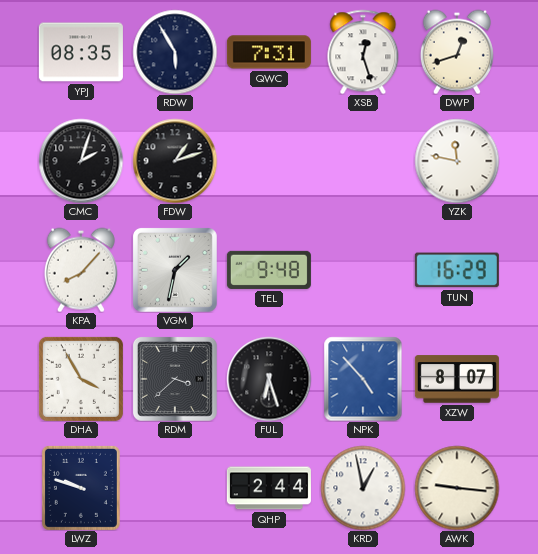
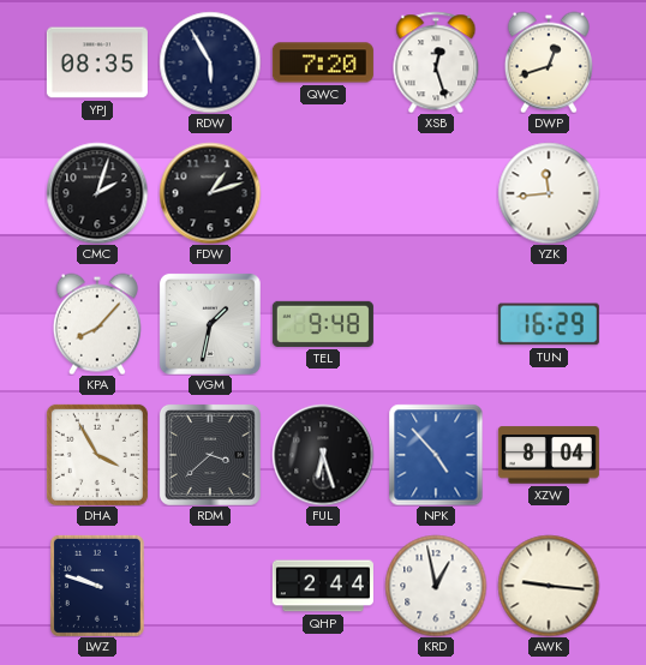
QWC: 7:31 -> 7:20
YZK: 11:47 -> 11:44
XZW: 8:07 -> 8:04
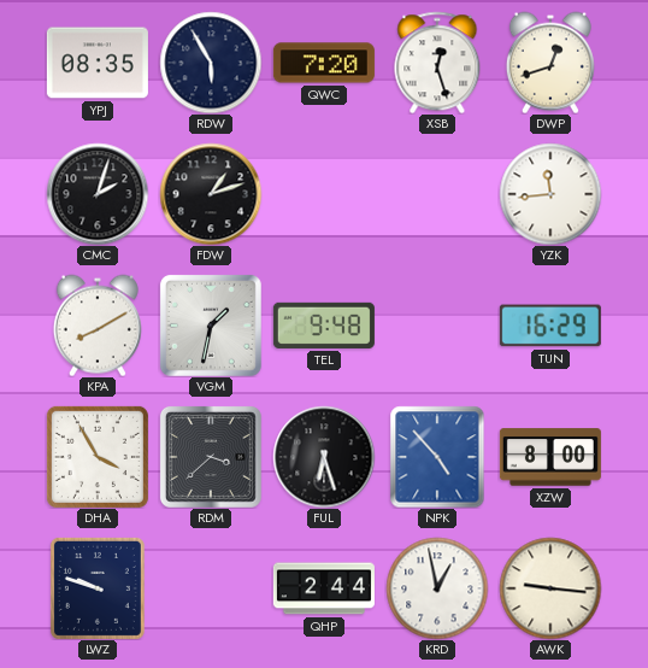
KPA: 8:07 -> 8:10
XZW: 8:04 -> 8:00
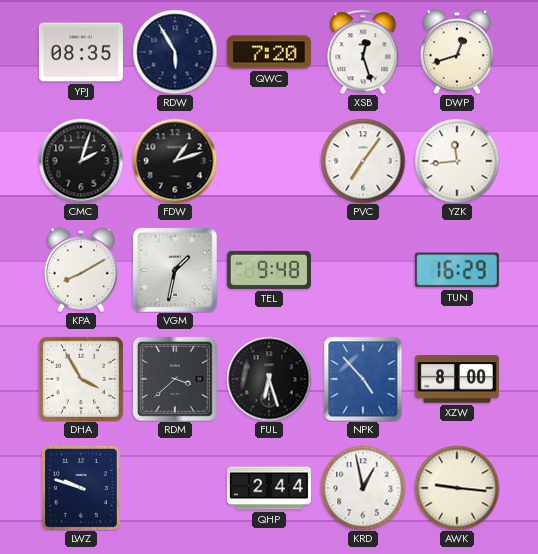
PVC: none -> 7:06
